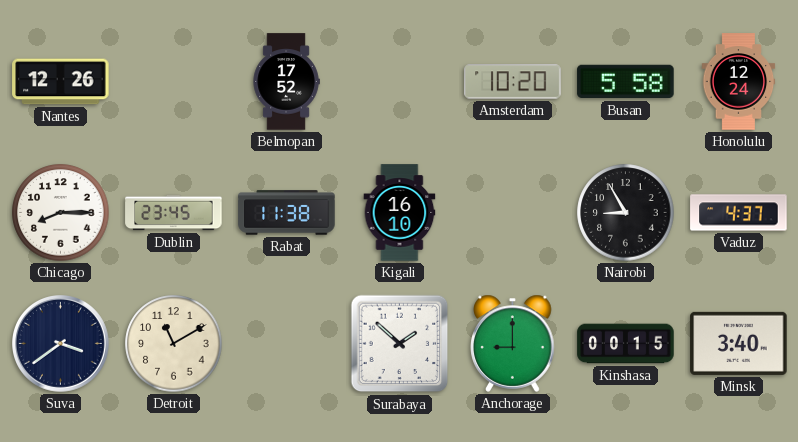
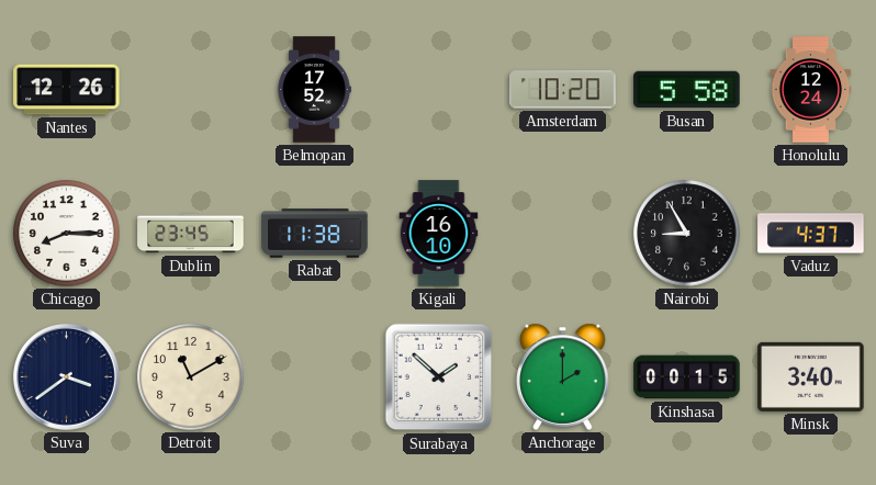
Anchorage: 9:00 -> 2:00
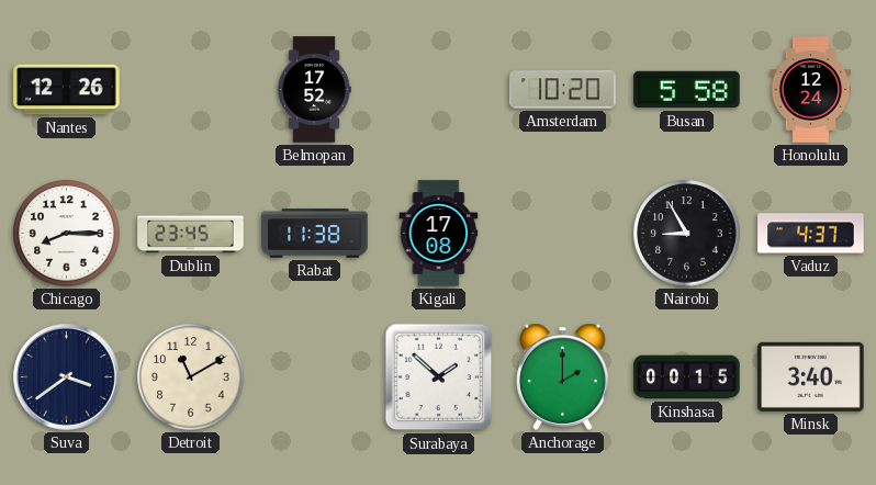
Kigali: 16:10 -> 17:08
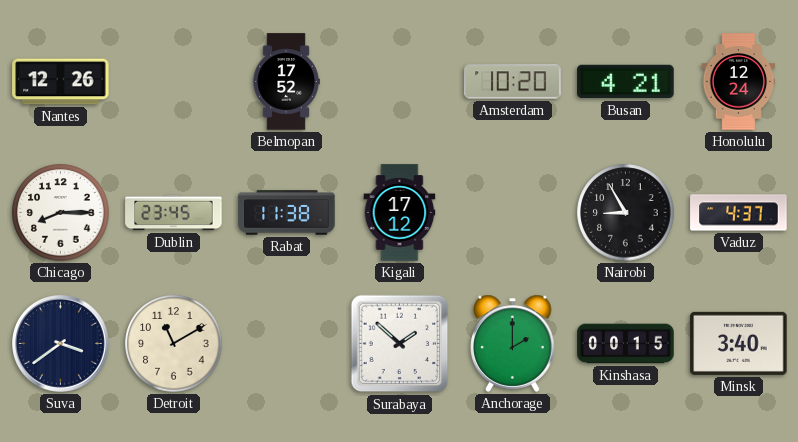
Busan: 5:58 -> 4:21
Kigali: 17:08 -> 17:12
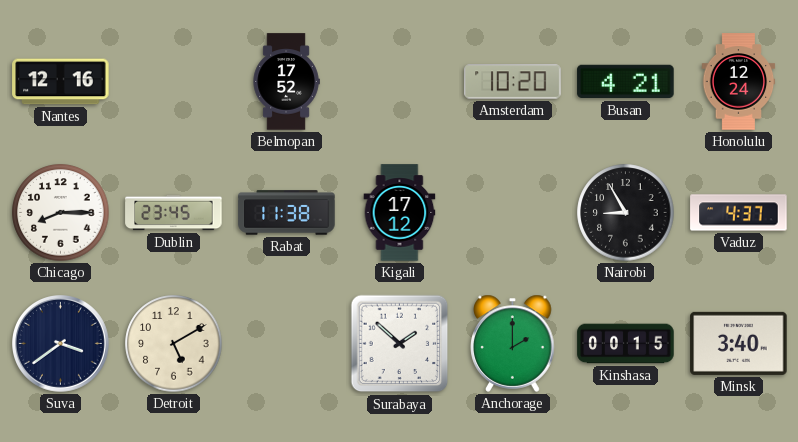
Nantes: 12:26 -> 12:16
Detroit: 11:10 -> 5:10
